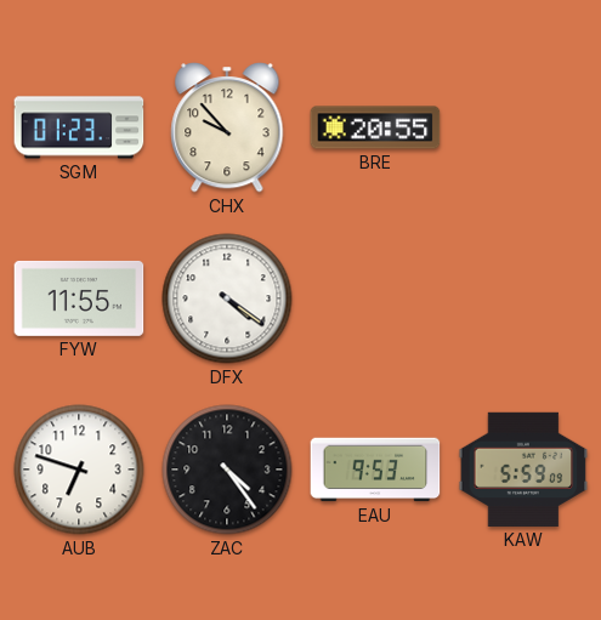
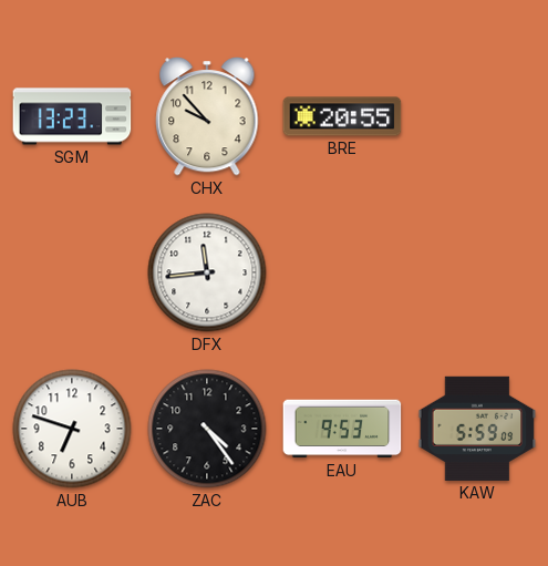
SGM: 01:23 -> 13:23
FYW: 11:55 -> none
DFX: 4:21 -> 11:44
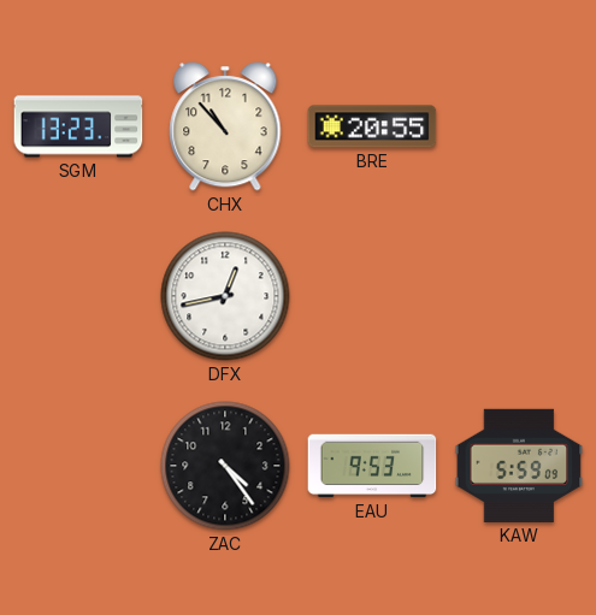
CHX: 9:53 -> 10:53
DFX: 11:44 -> 12:43
AUB: 6:48 -> none
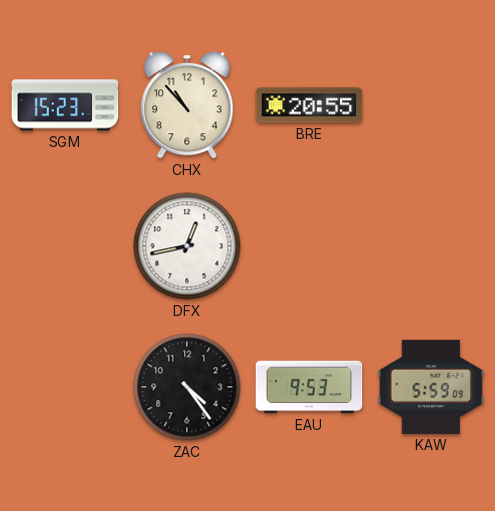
SGM: 13:23 -> 15:23
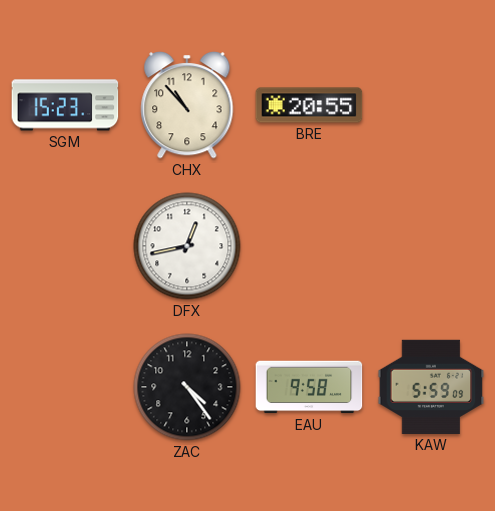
EAU: 9:53 -> 9:58
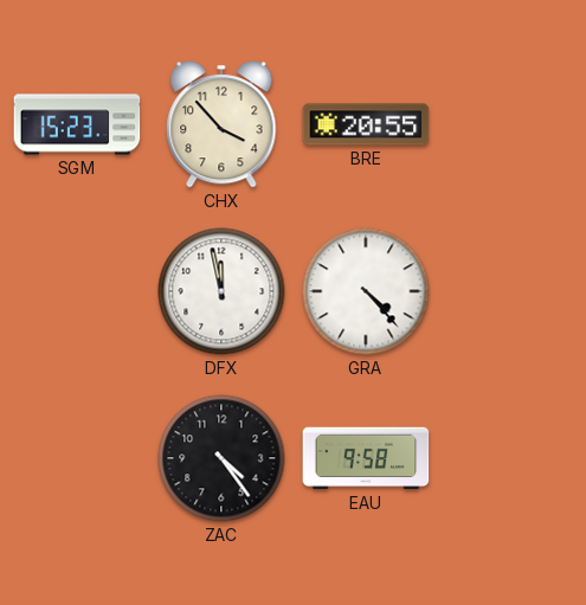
CHX: 10:53 -> 3:53
DFX: 12:43 -> 11:58
GRA: none -> 4:23
KAW: 5:59 -> none
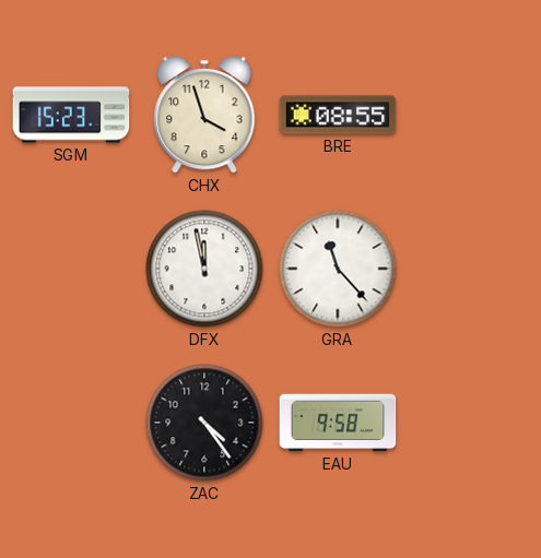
CHX: 3:53 -> 3:57
BRE: 20:55 -> 08:55
GRA: 4:23 -> 11:23
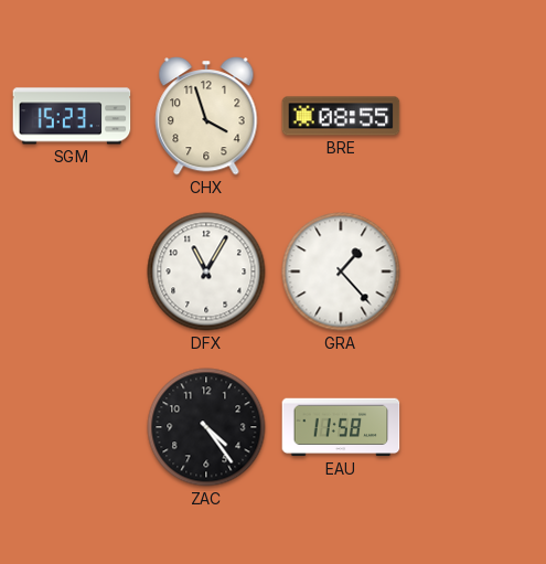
DFX: 11:58 -> 11:05
GRA: 11:23 -> 1:23
EAU: 9:58 -> 11:58
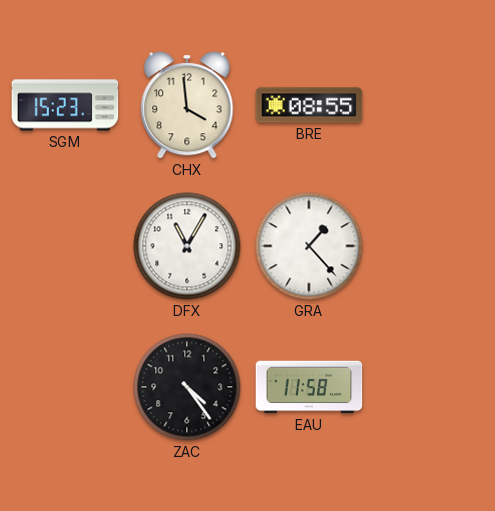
CHX: 3:57 -> 3:59
